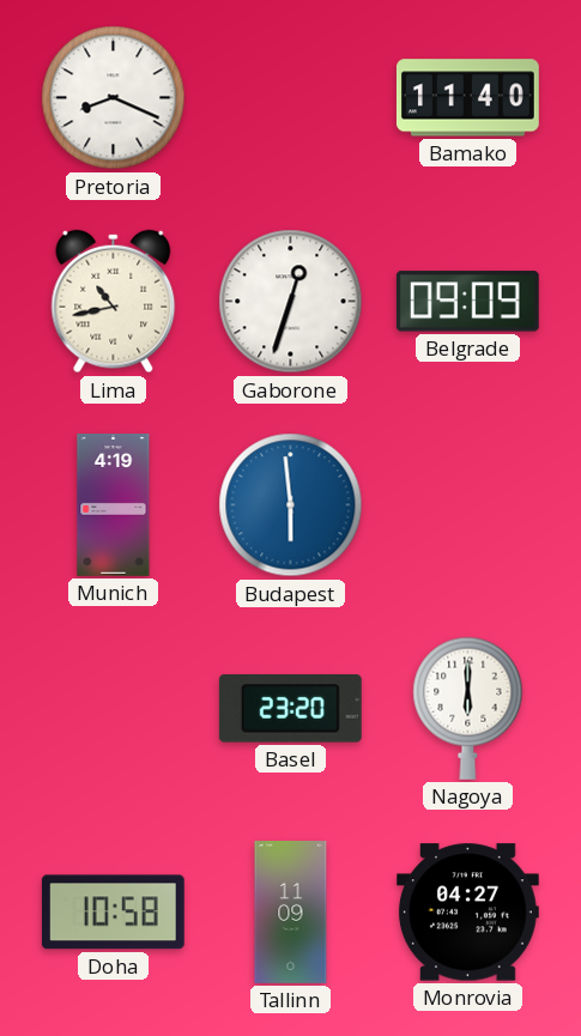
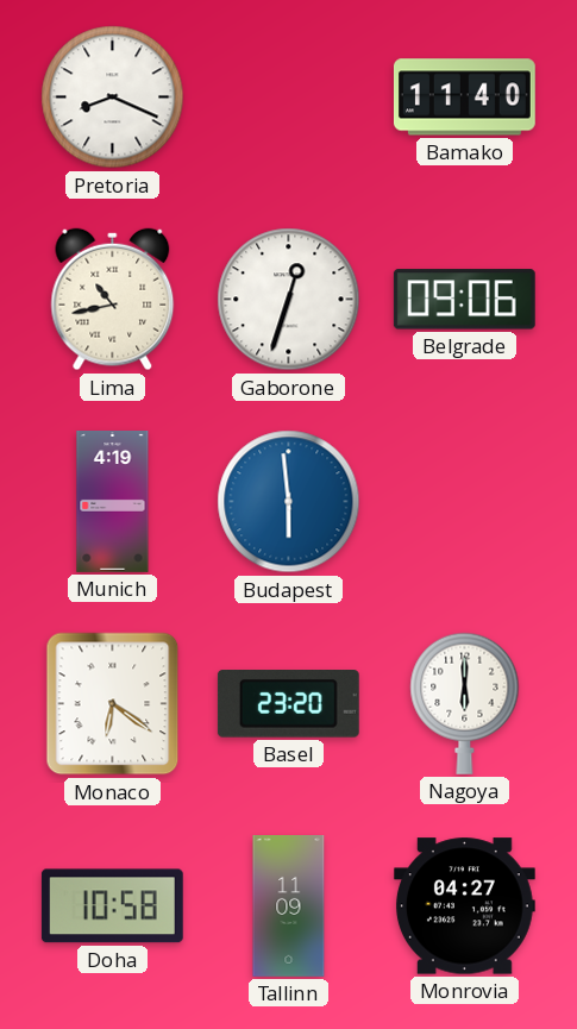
Belgrade: 09:09 -> 09:06
Monaco: none -> 6:21
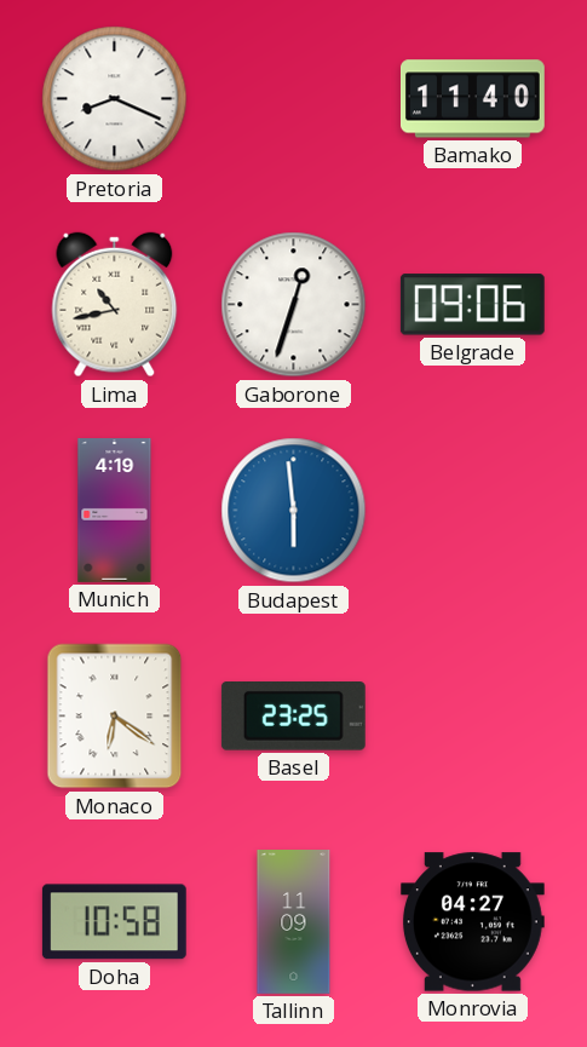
Basel: 23:20 -> 23:25
Nagoya: 6:00 -> none
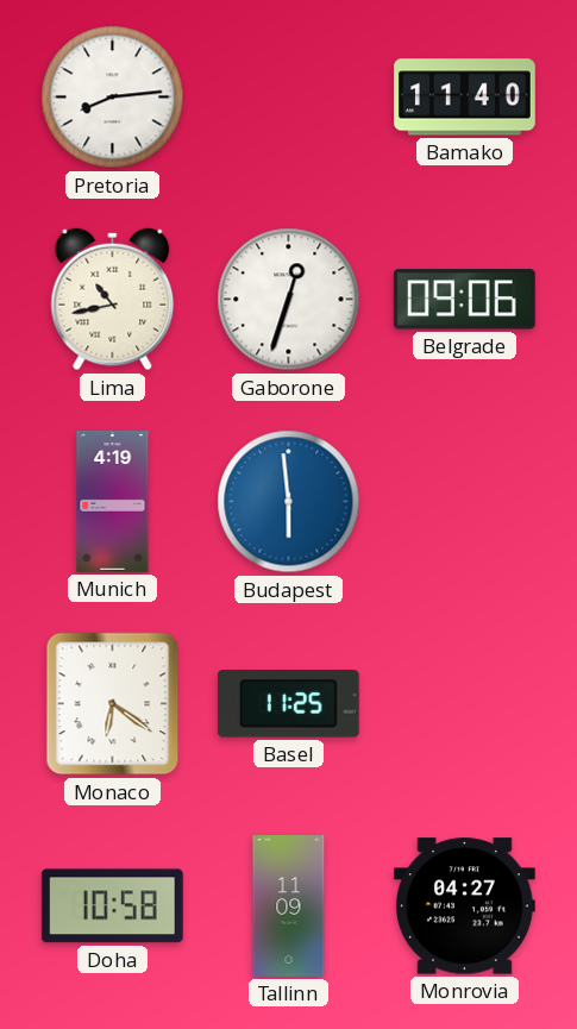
Pretoria: 8:19 -> 8:14
Basel: 23:25 -> 11:25
